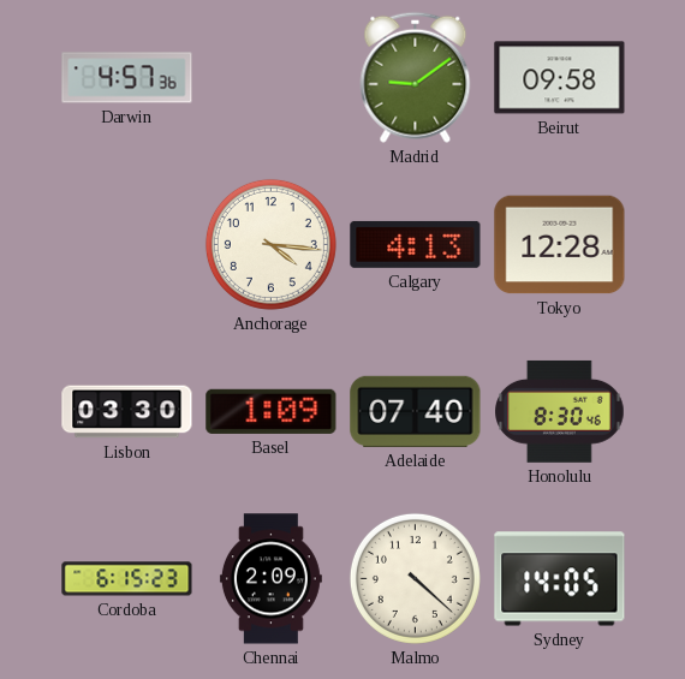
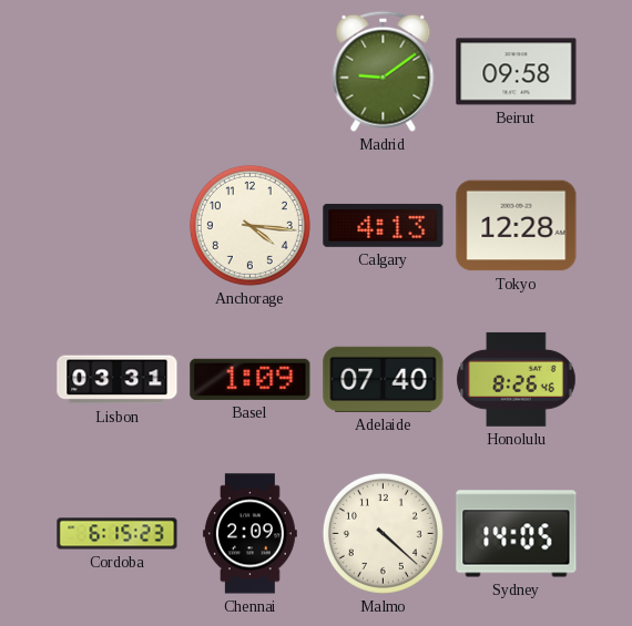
Darwin: 4:57 -> none
Lisbon: 03:30 -> 03:31
Honolulu: 8:30 -> 8:26
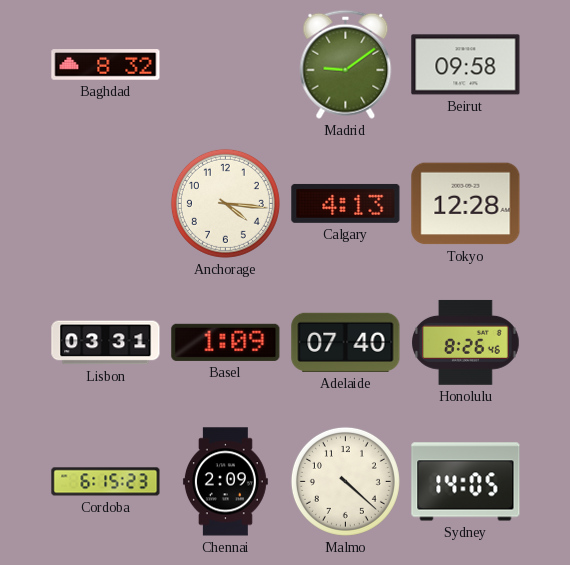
Baghdad: none -> 8:32
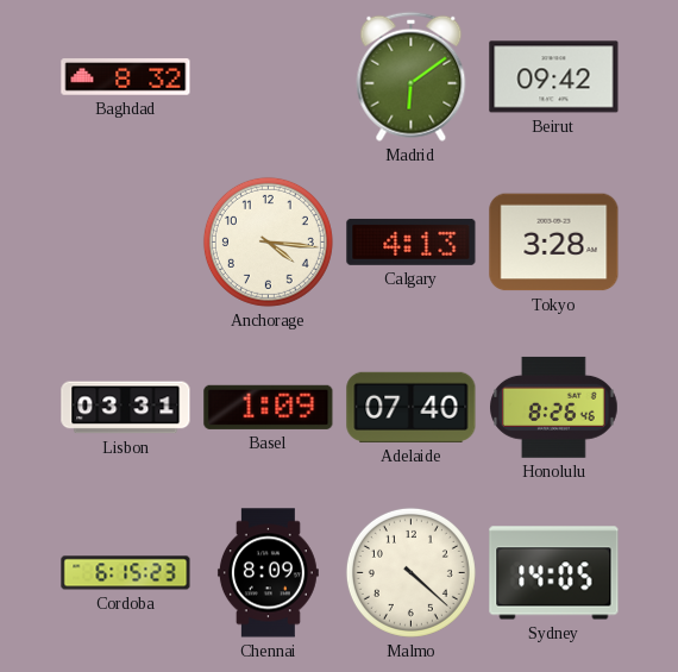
Madrid: 9:09 -> 6:09
Beirut: 09:58 -> 09:42
Tokyo: 12:28 -> 3:28
Chennai: 2:09 -> 8:09
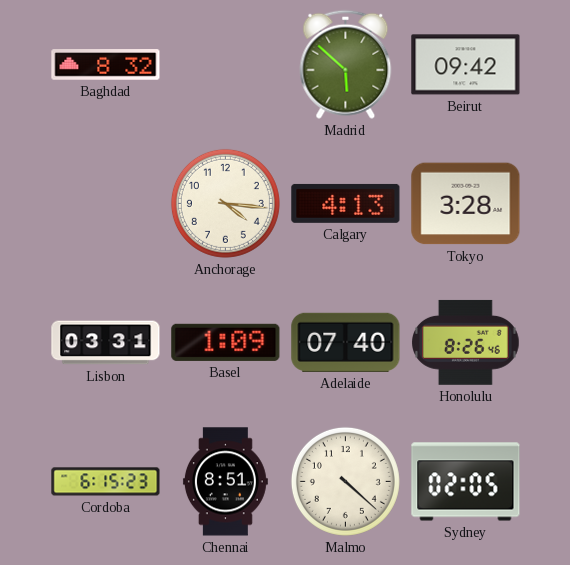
Madrid: 6:09 -> 5:52
Chennai: 8:09 -> 8:51
Sydney: 14:05 -> 02:05
